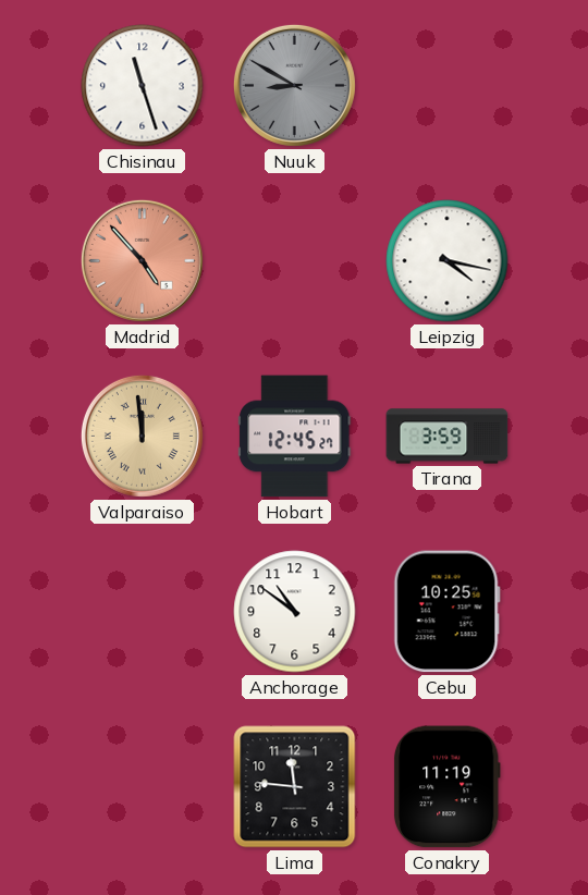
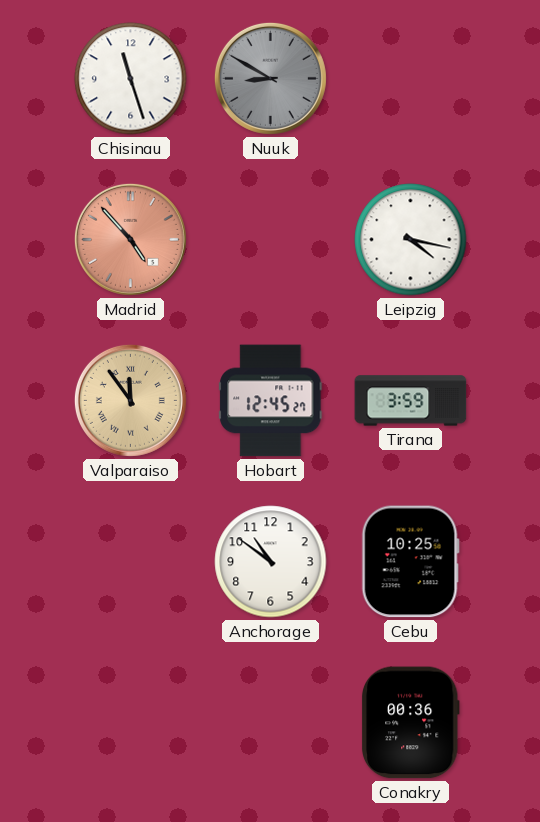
Valparaiso: 11:59 -> 11:54
Lima: 11:46 -> none
Conakry: 11:19 -> 00:36
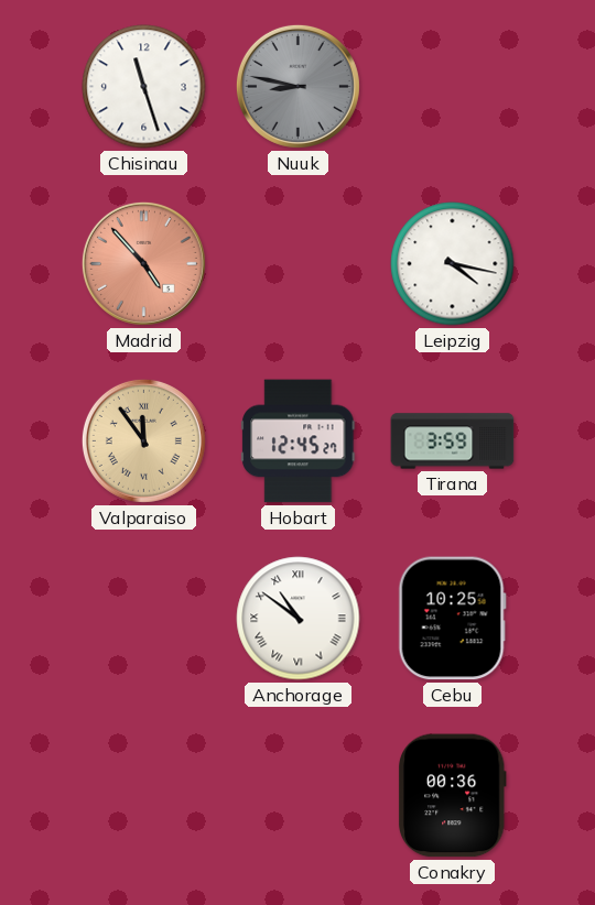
Nuuk: 8:50 -> 8:47
Anchorage numerals: Arabic -> Roman
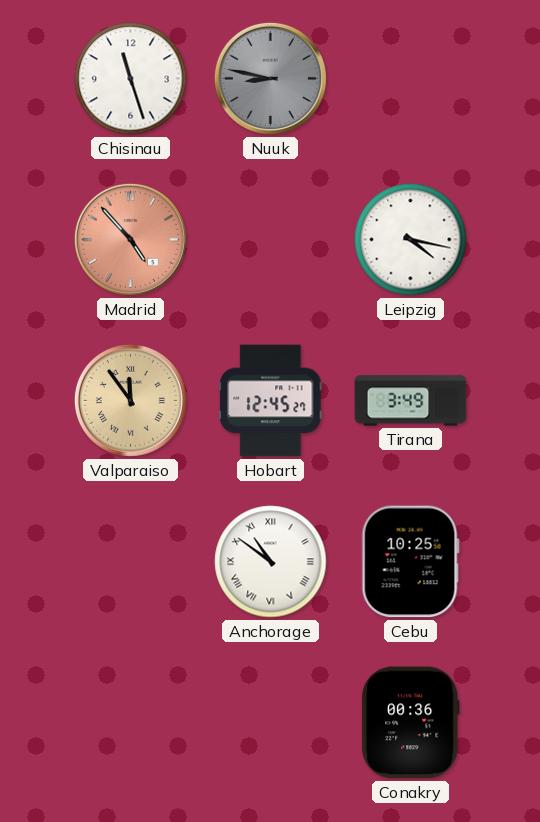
Tirana: 3:59 -> 3:49
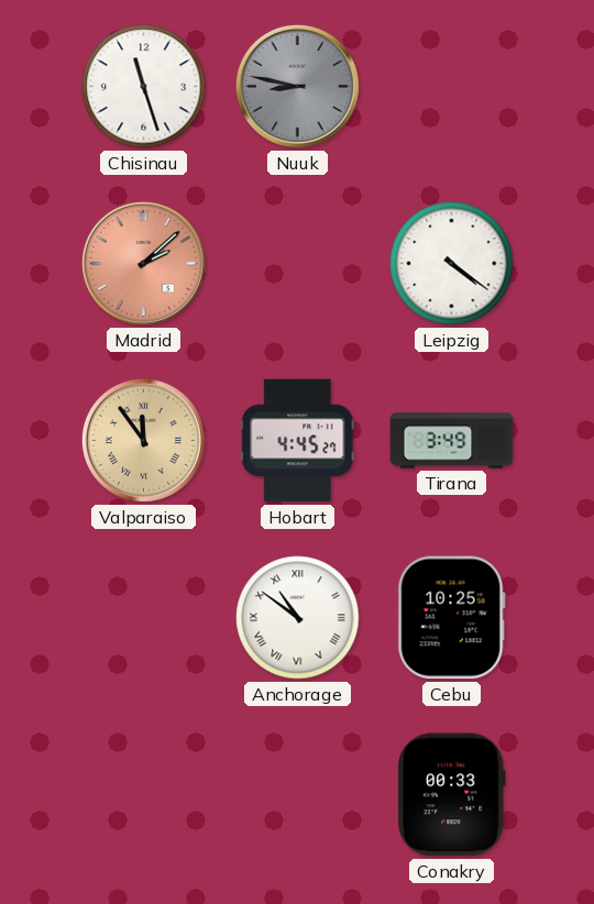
Madrid: 4:53 -> 2:08
Leipzig: 4:17 -> 4:21
Hobart: 12:45 -> 4:45
Conakry: 00:36 -> 00:33
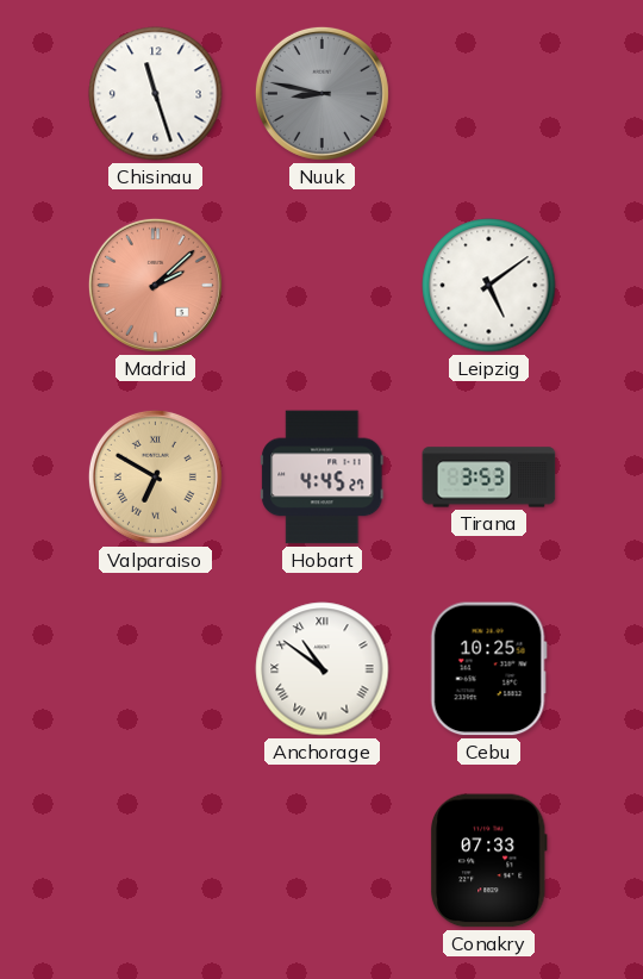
Leipzig: 4:21 -> 5:09
Valparaiso: 11:54 -> 6:50
Tirana: 3:49 -> 3:53
Conakry: 00:33 -> 07:33
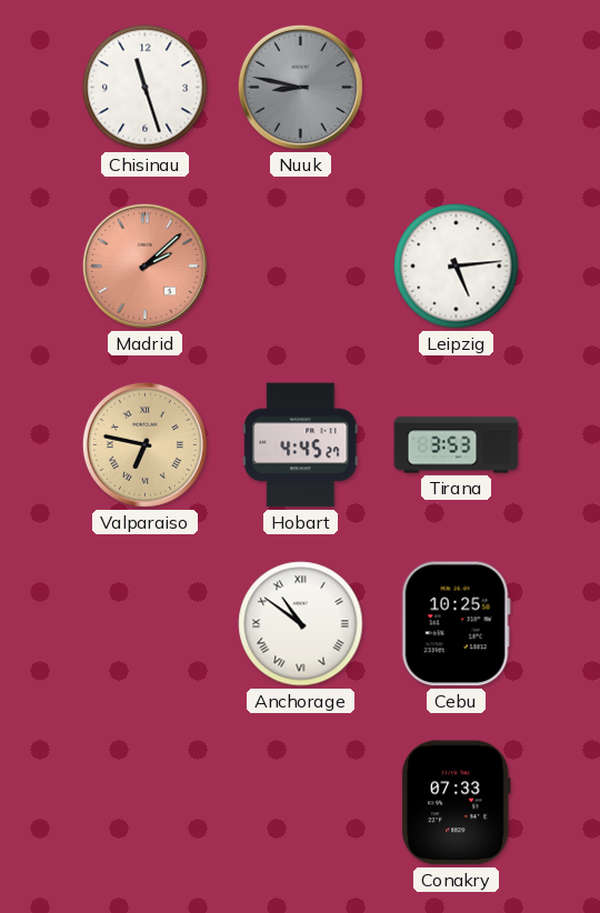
Leipzig: 5:09 -> 5:14
Valparaiso: 6:50 -> 6:47
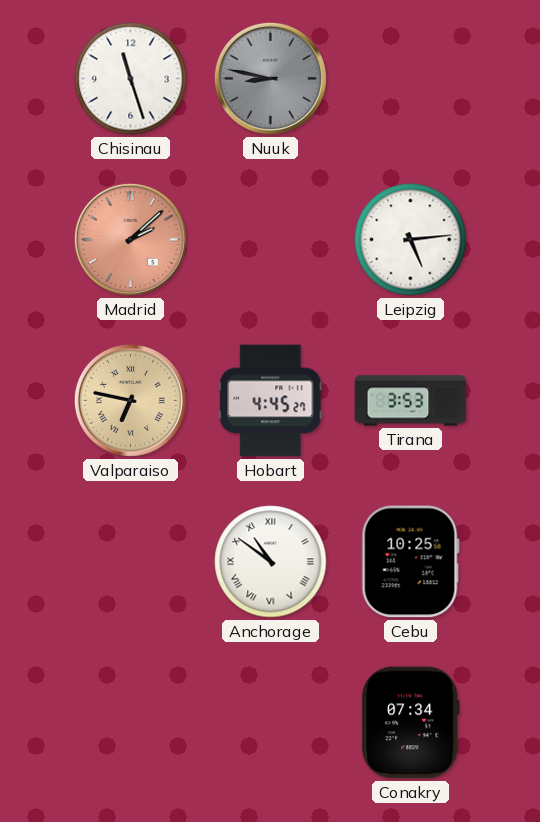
Conakry: 07:33 -> 07:34
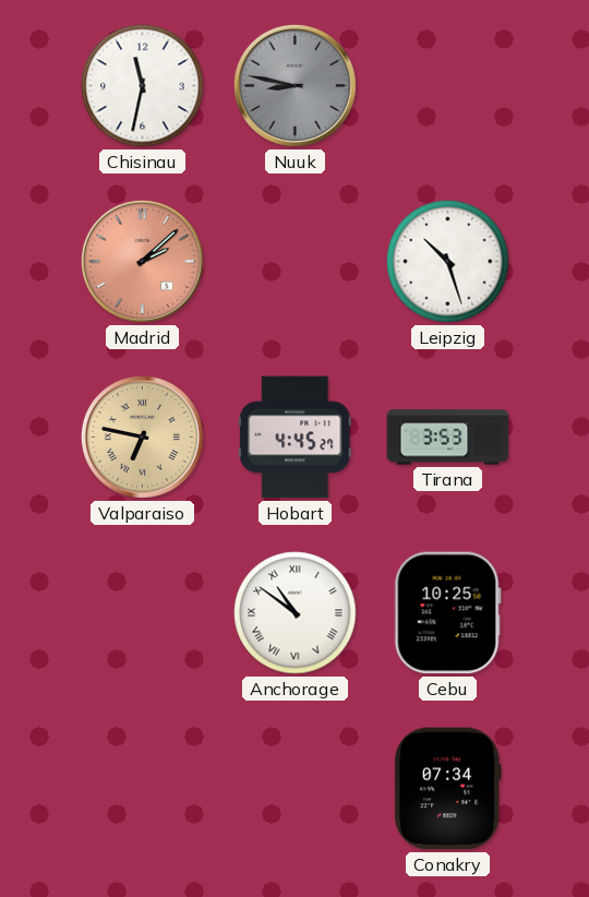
Chisinau: 11:27 -> 11:32
Leipzig: 5:14 -> 10:27
